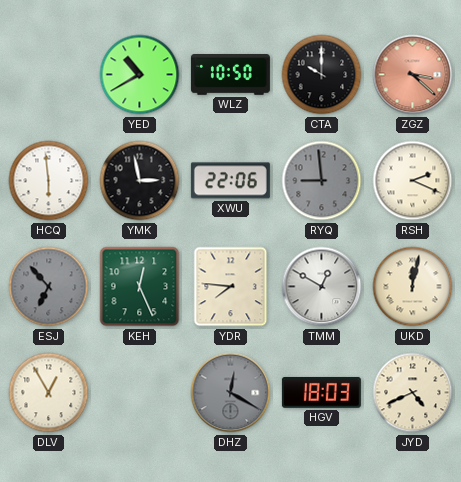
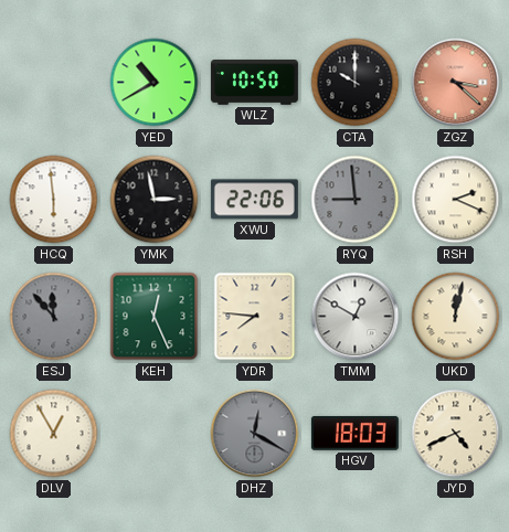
ESJ: 6:53 -> 11:53
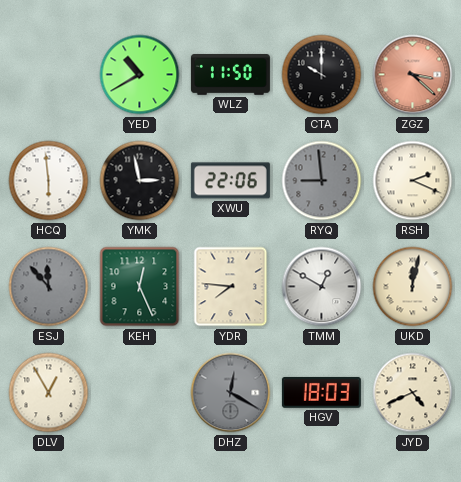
WLZ: 10:50 -> 11:50
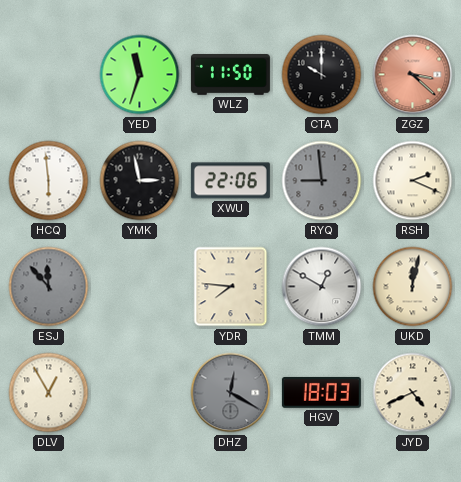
YED: 10:40 -> 11:33
KEH: 12:26 -> none
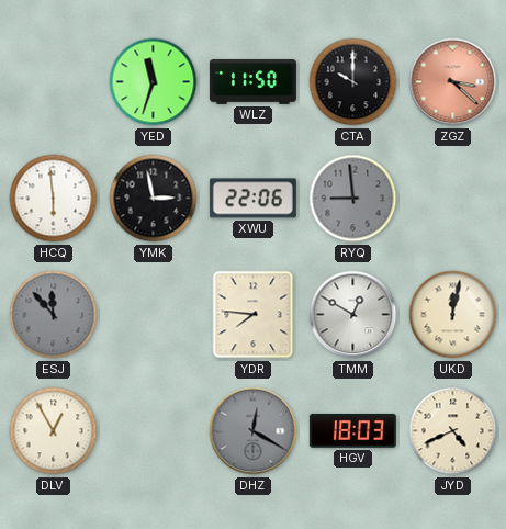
RSH: 2:19 -> none
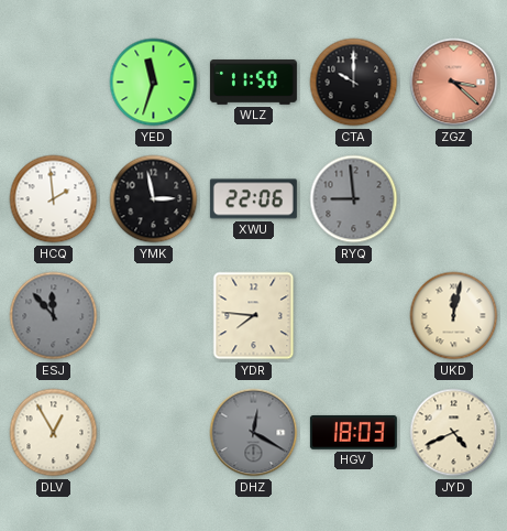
HCQ: 5:59 -> 1:59
TMM: 12:50 -> none
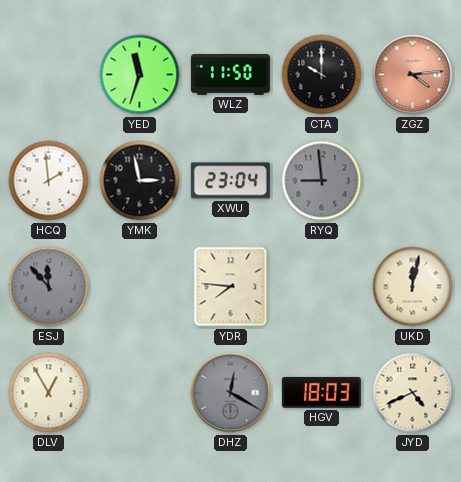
ZGZ: 3:22 -> 4:14
XWU: 22:06 -> 23:04
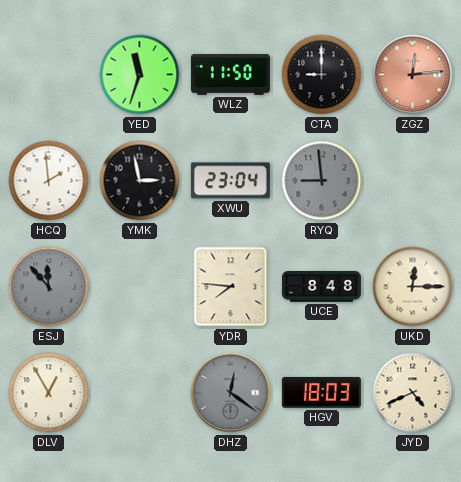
CTA: 10:00 -> 9:00
ZGZ: 4:14 -> 12:14
UCE: none -> 8:48
UKD: 12:02 -> 12:15
DHZ: 12:20 -> 12:21
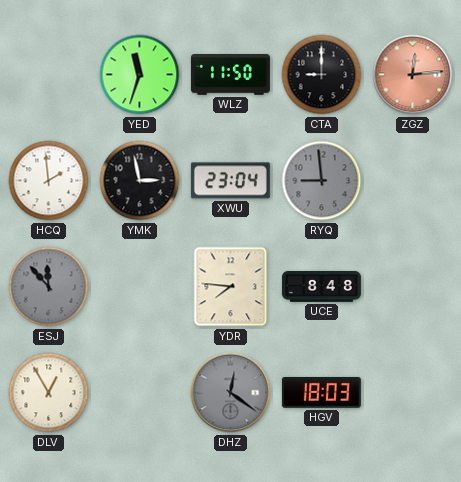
UKD: 12:15 -> none
JYD: 4:41 -> none
